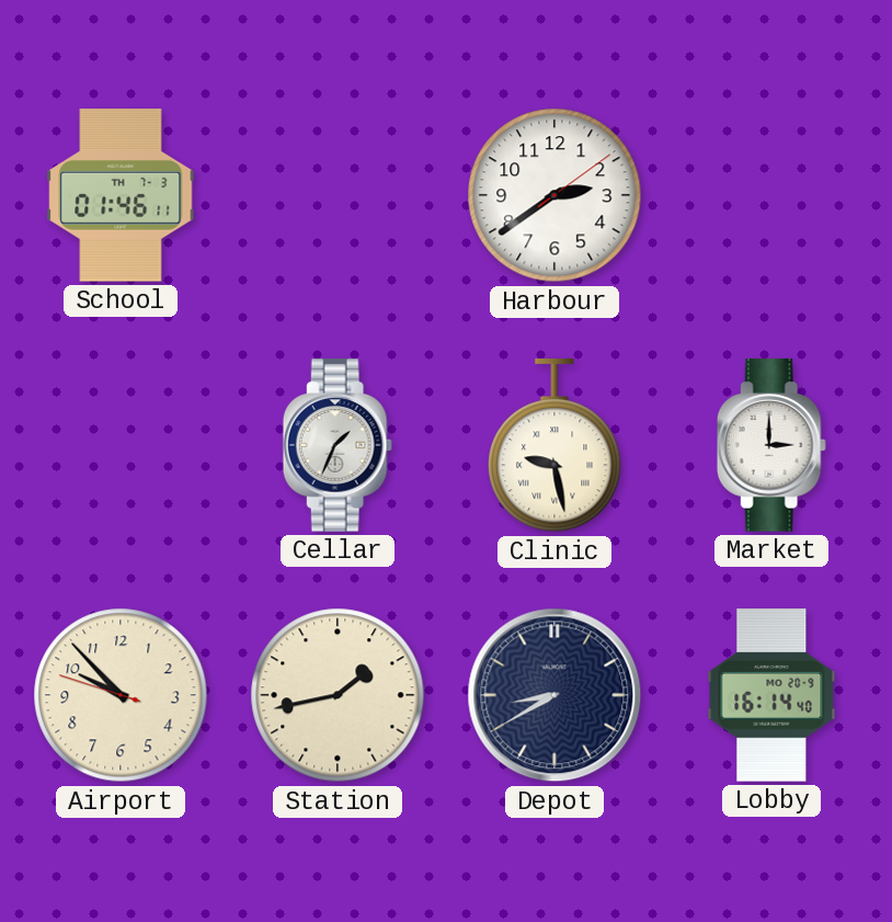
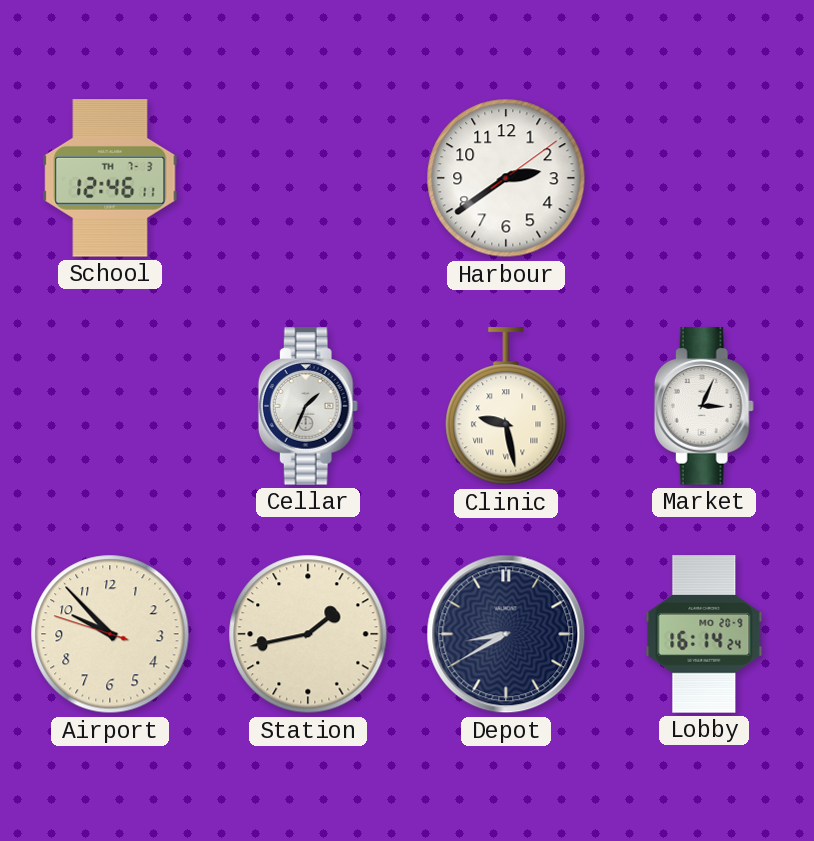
School: 01:46 -> 12:46
Market: 3:00 -> 3:04
Lobby: 16:14:40 -> 16:14:24
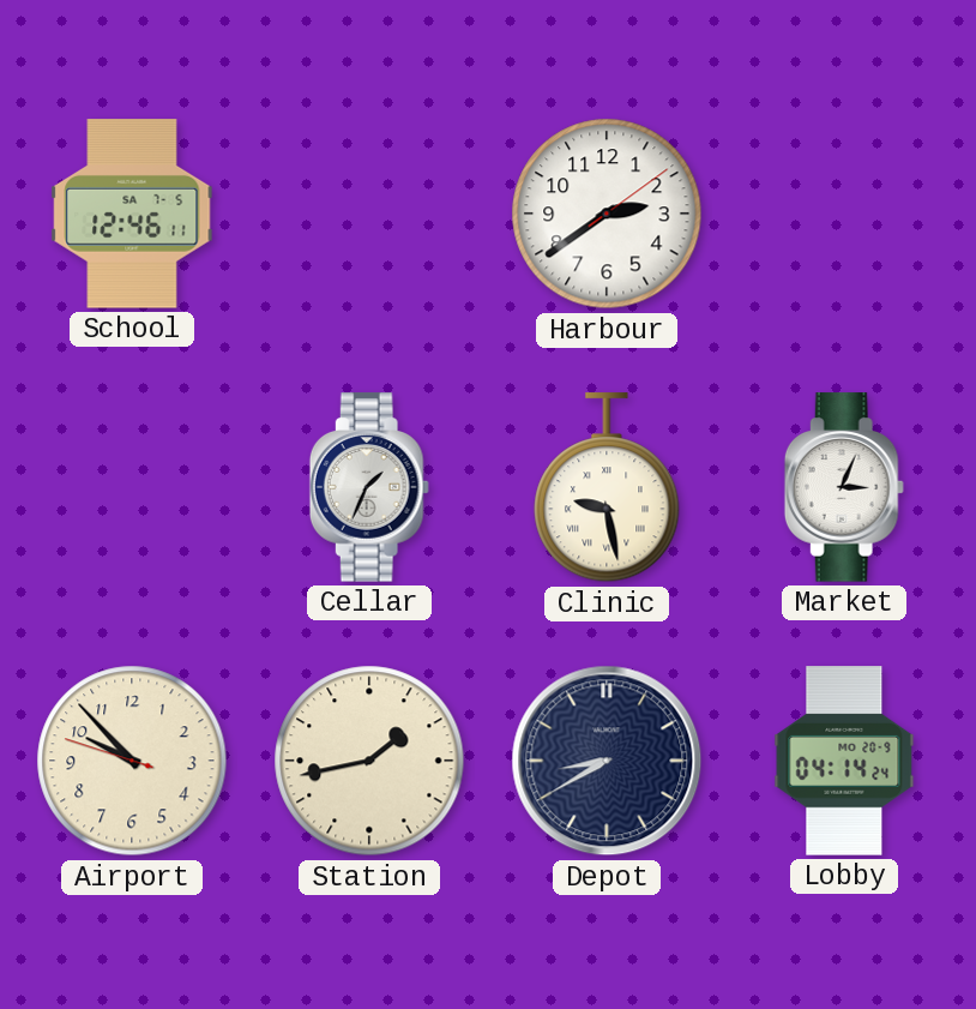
School date: TH 7-3 -> SA 7-5
Lobby: 16:14 -> 04:14
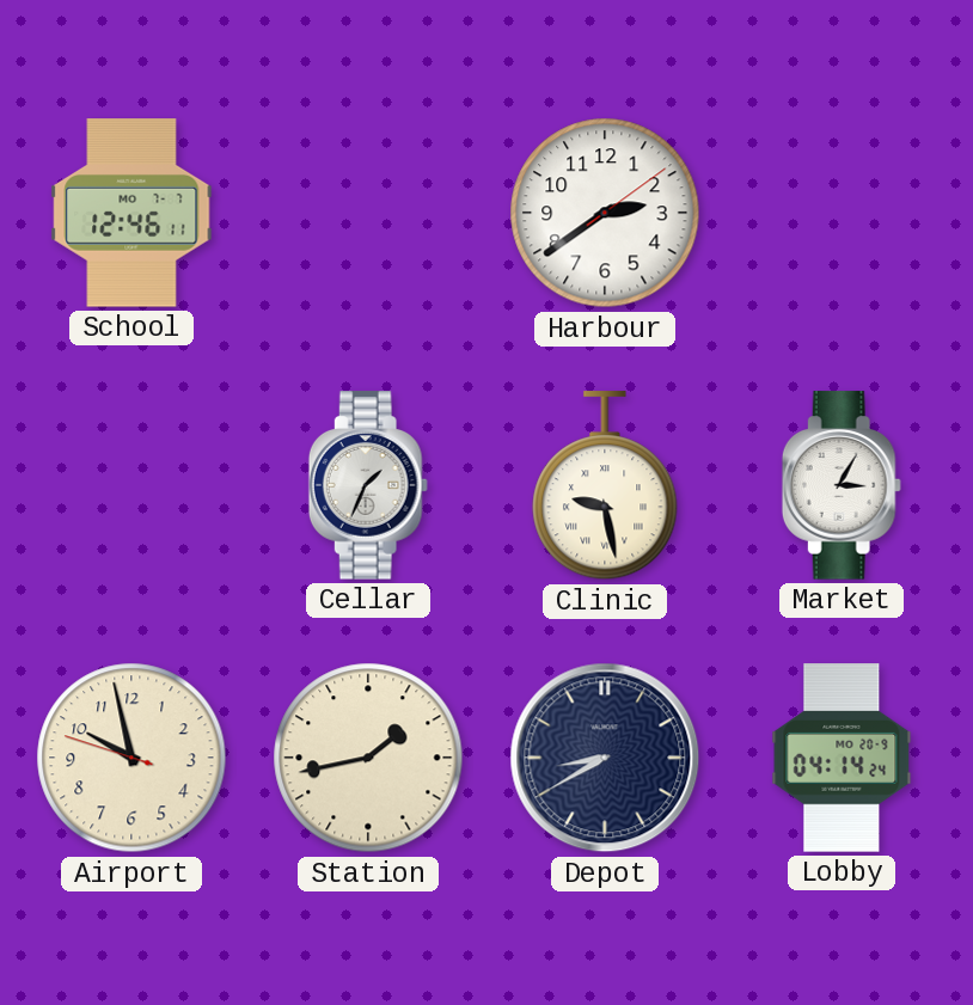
School date: SA 7-5 -> MO 7-7
Market: 3:04 -> 3:05
Airport: 9:52 -> 9:57
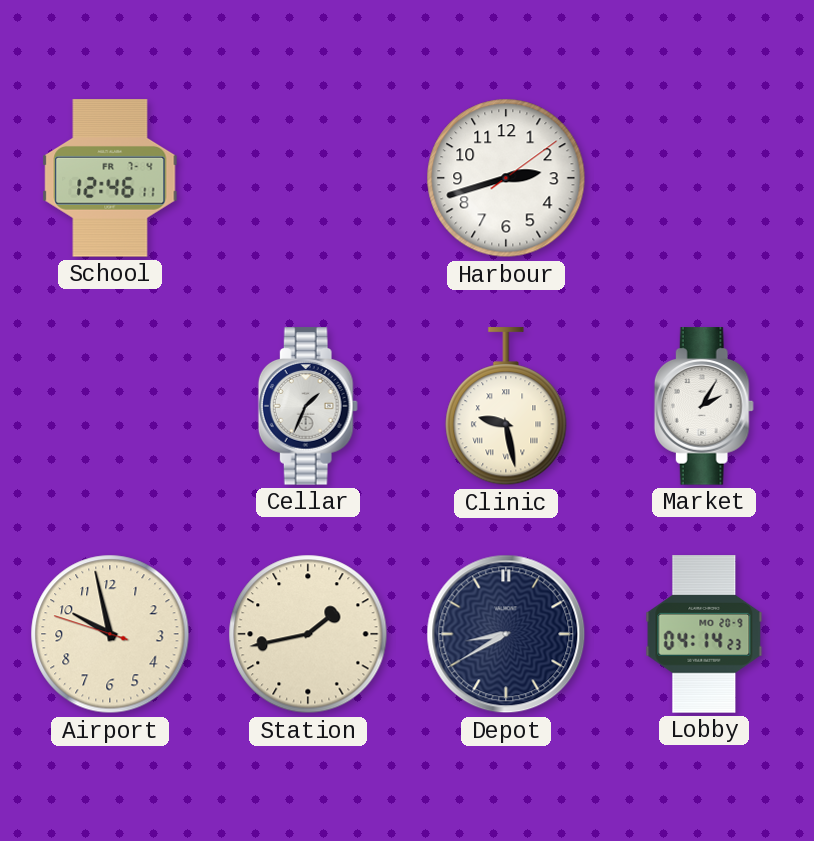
School date: MO 7-7 -> FR 7-4
Harbour: 2:39 -> 2:42
Market: 3:05 -> 2:05
Lobby: 04:14:24 -> 04:14:23
